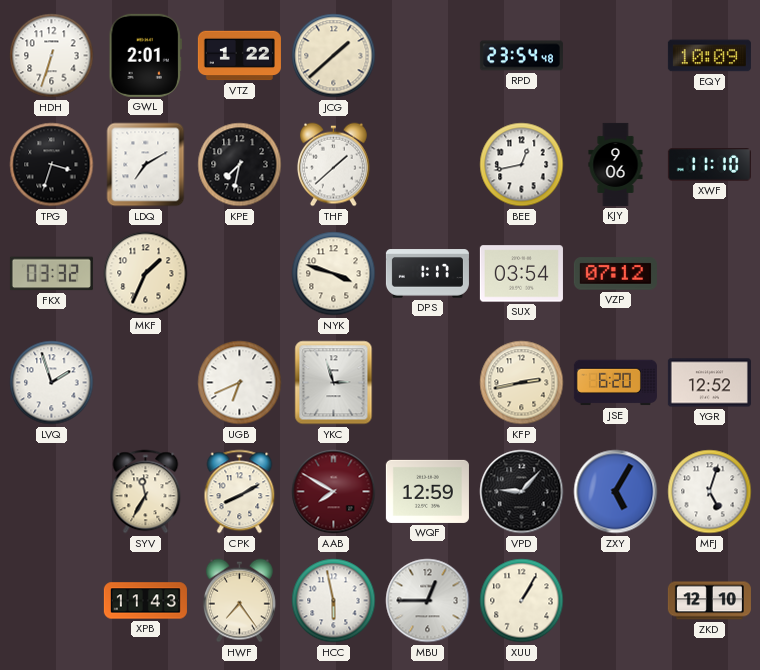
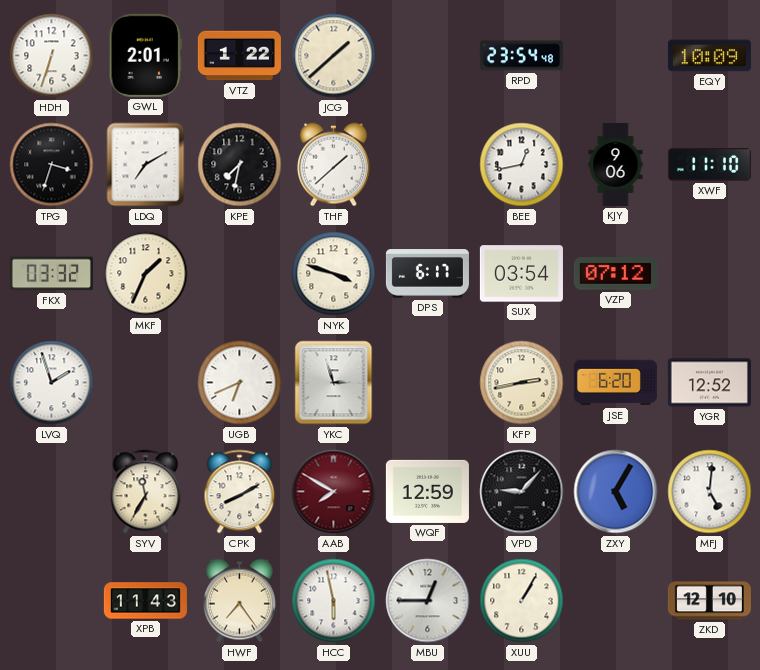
DPS: 1:17 -> 6:17
MFJ: 5:03 -> 5:01
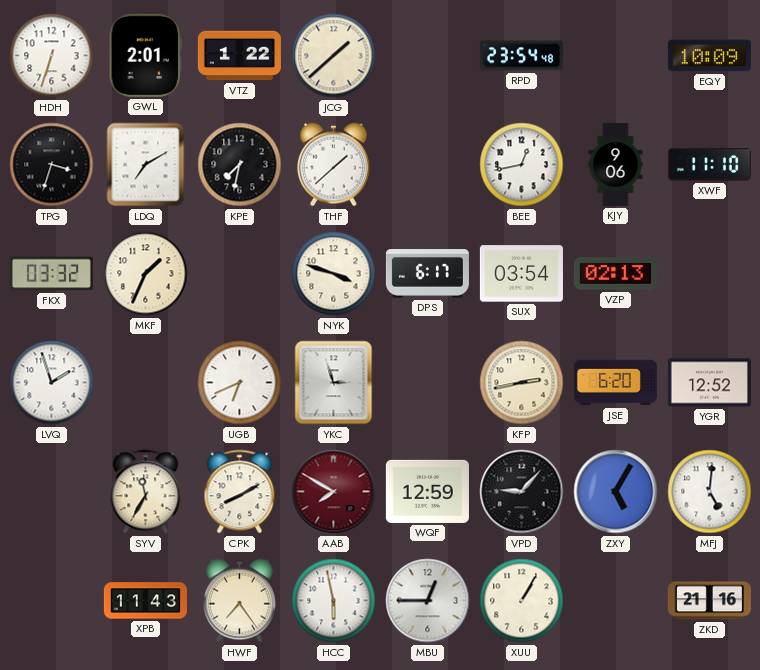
VZP: 07:12 -> 02:13
ZKD: 12:10 -> 21:16
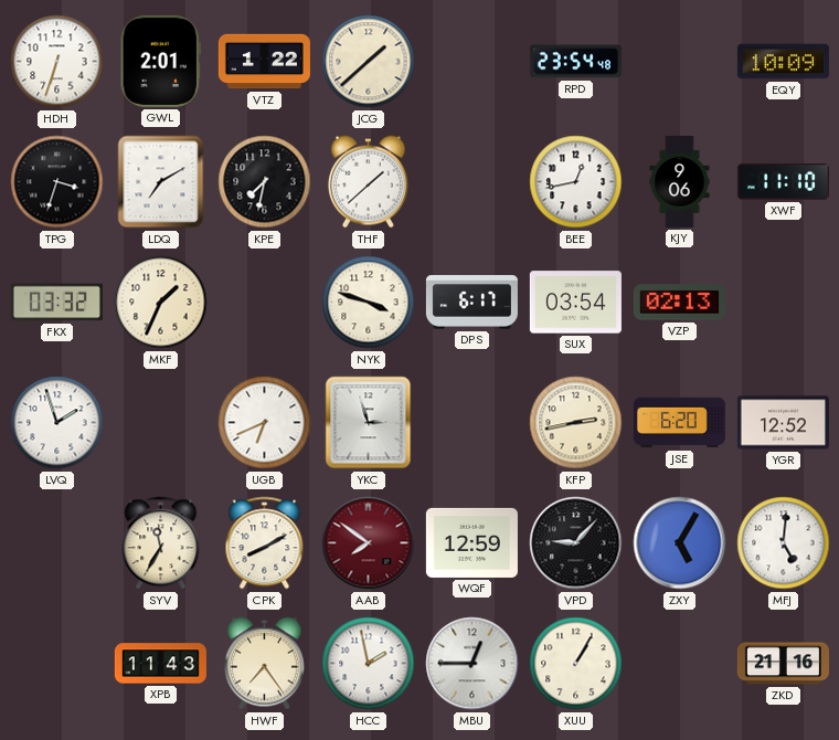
AAB: 7:50 -> 7:51
HCC: 5:58 -> 1:58
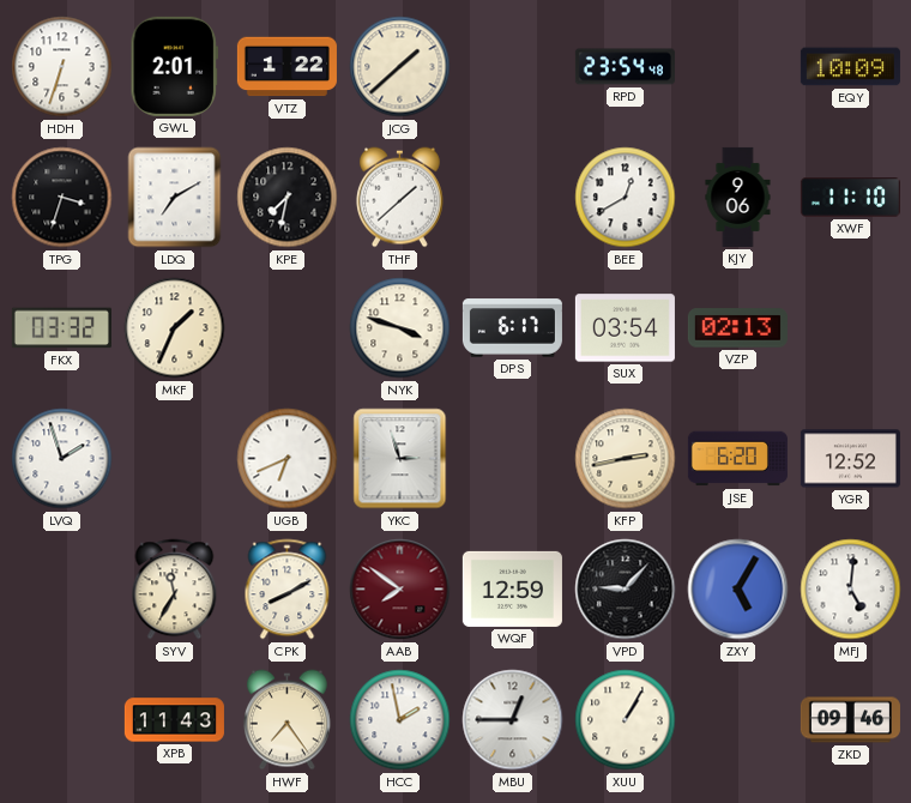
BEE: 12:43 -> 12:40
ZKD: 21:16 -> 09:46
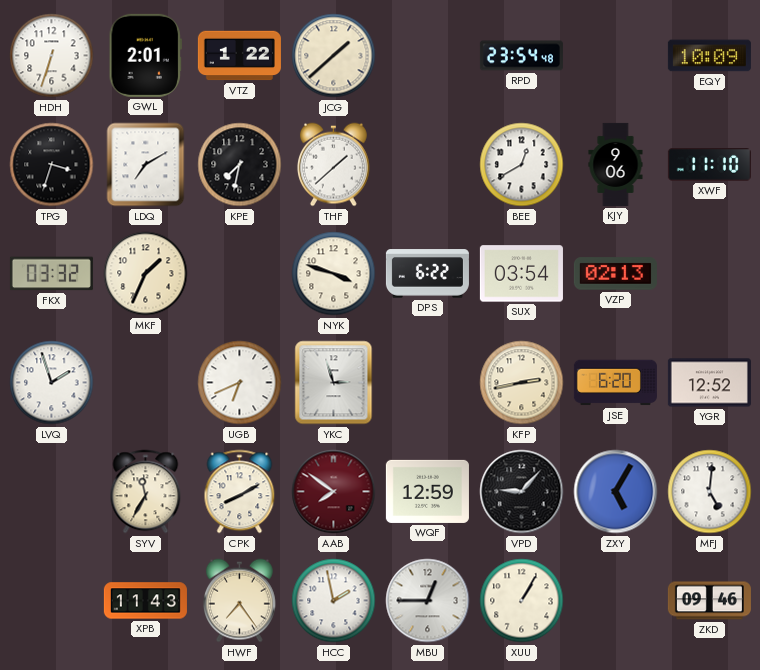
DPS: 6:17 -> 6:22
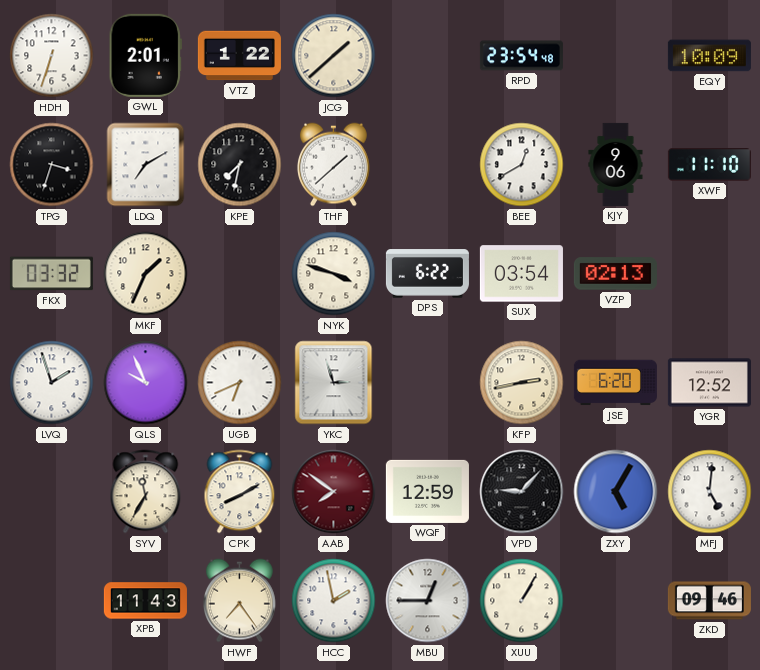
QLS: none -> 9:56
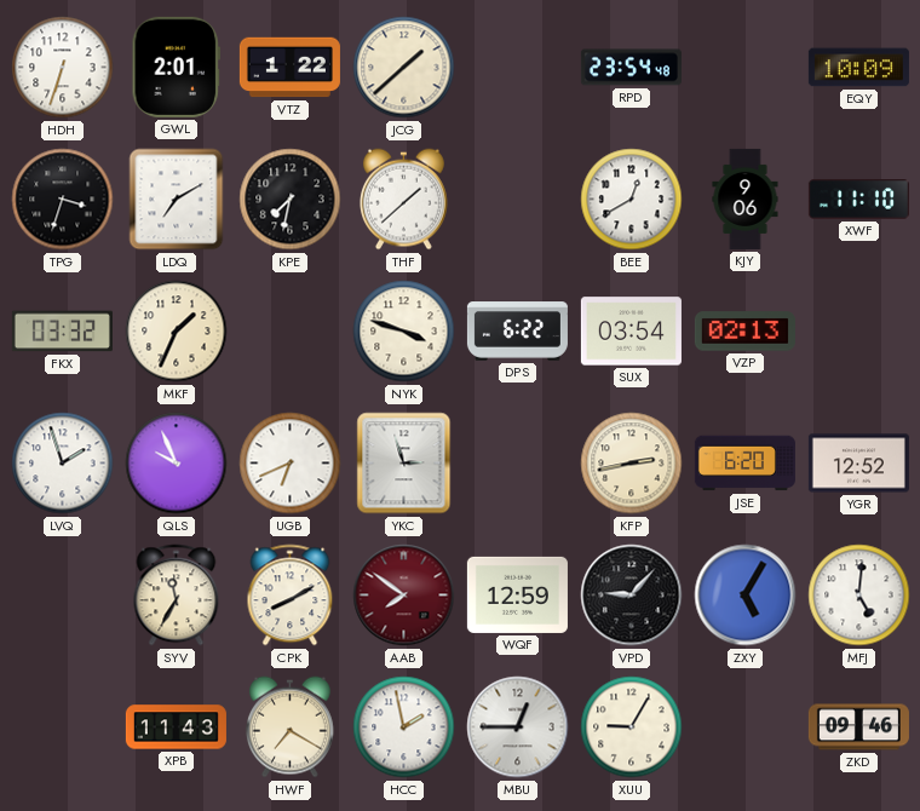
HWF: 7:24 -> 7:20
XUU: 1:05 -> 9:05
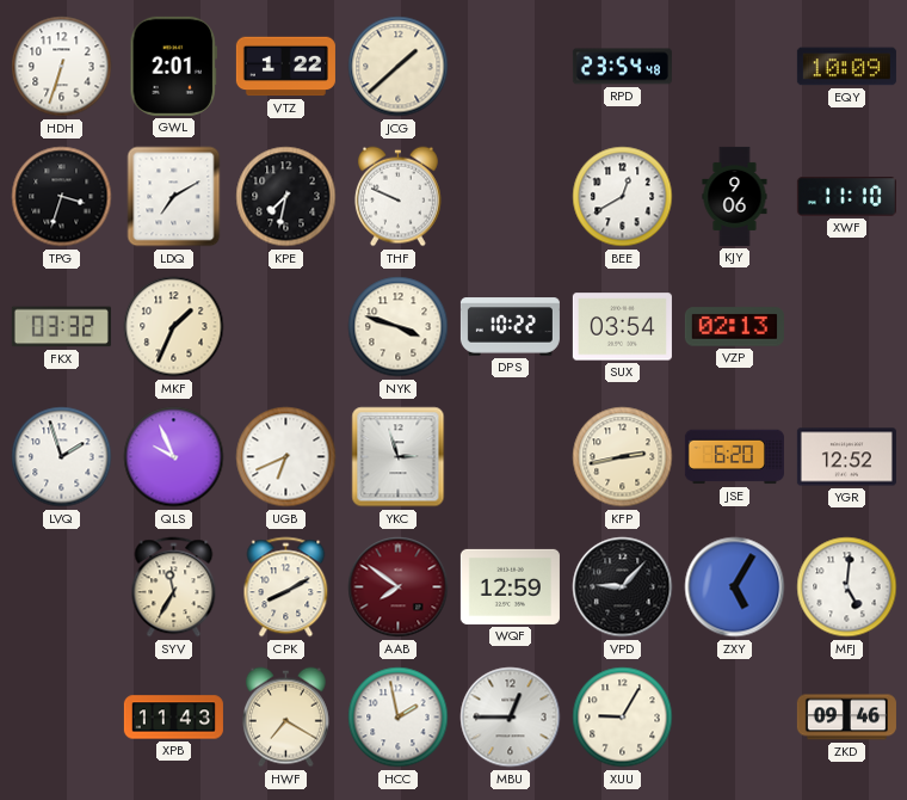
THF: 1:38 -> 9:49
DPS: 6:22 -> 10:22
